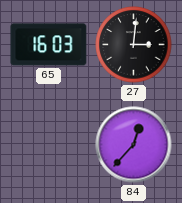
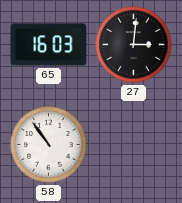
58: none -> 10:54
84: 12:37 -> none
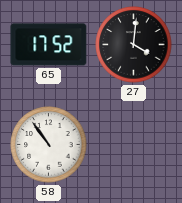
65: 16:03 -> 17:52
27: 3:01 -> 4:01
